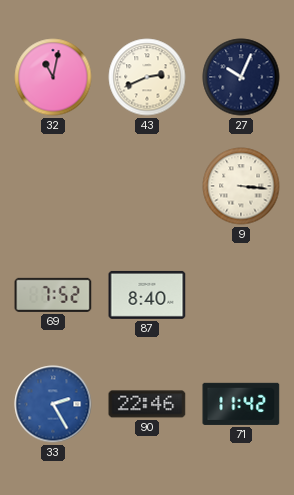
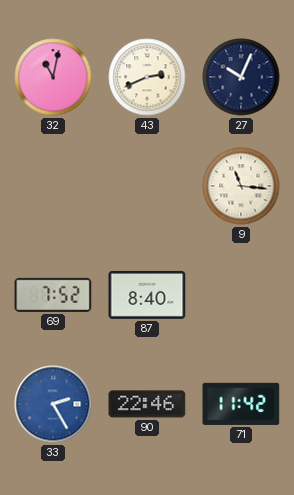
9: 3:16 -> 11:16
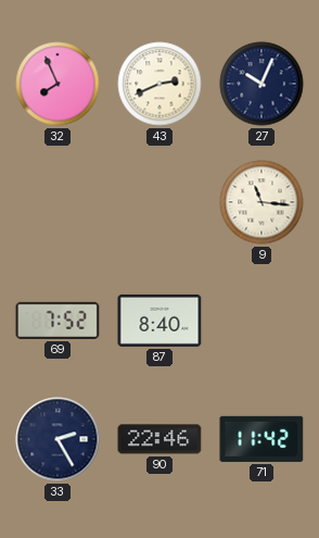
32: 11:02 -> 7:56
33 dial: blue -> navy
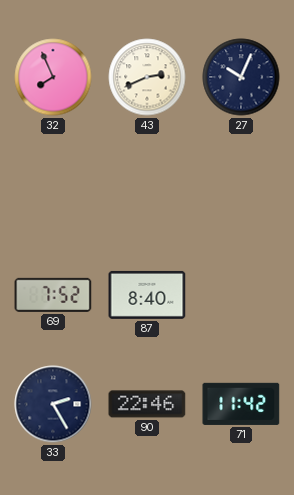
9: 11:16 -> none
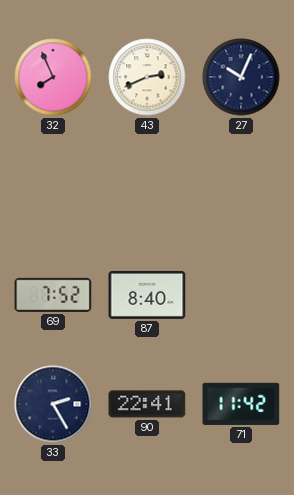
90: 22:46 -> 22:41
